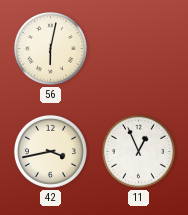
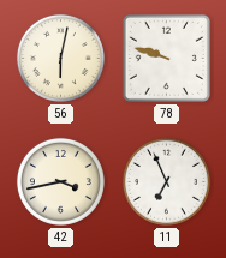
78: none -> 9:48
11: 12:56 -> 6:56
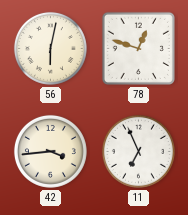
78: 9:48 -> 12:48
42: 3:43 -> 3:44
